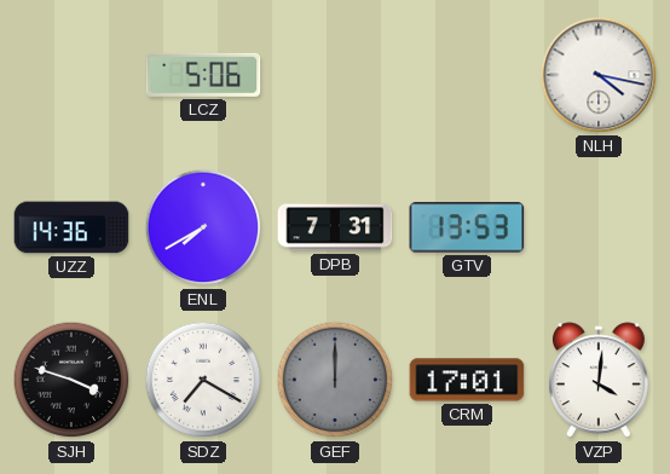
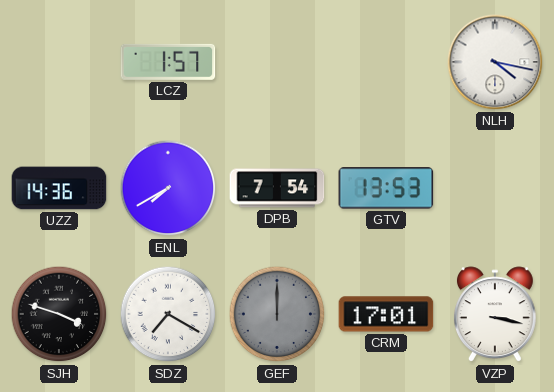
LCZ: 5:06 -> 1:57
DPB: 7:31 -> 7:54
VZP: 4:01 -> 3:17
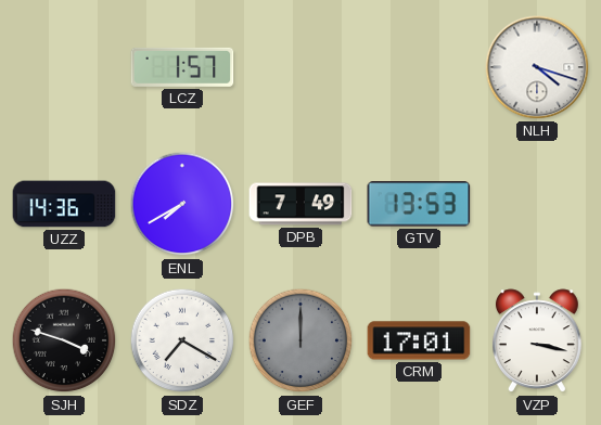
NLH: 4:17 -> 4:18
DPB: 7:54 -> 7:49
